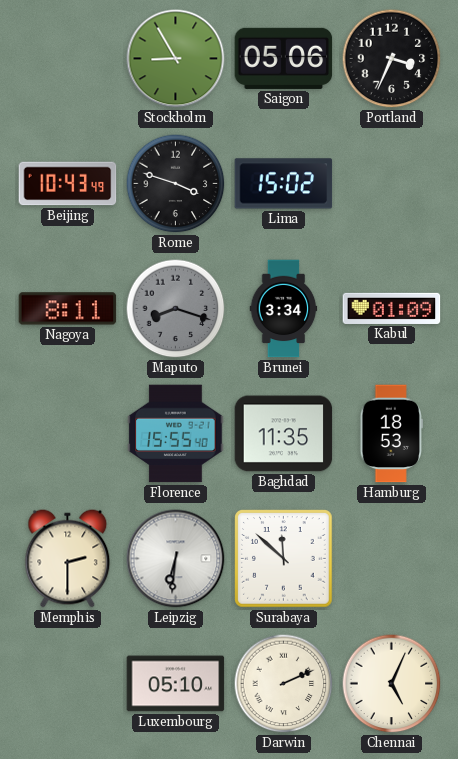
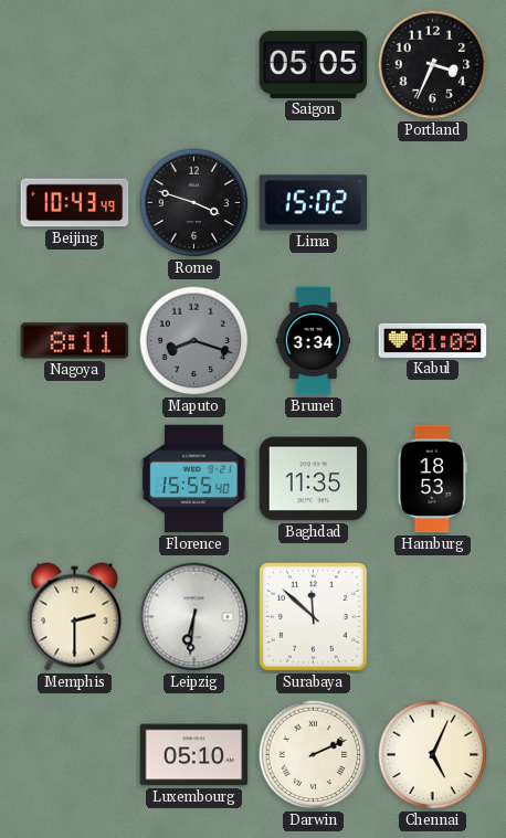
Stockholm: 8:55 -> none
Saigon: 05:06 -> 05:05
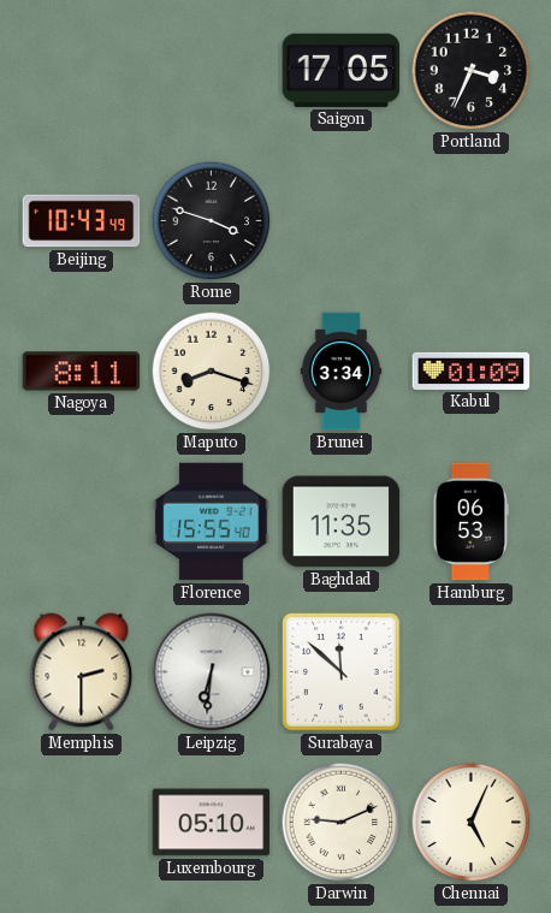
Saigon: 05:05 -> 17:05
Lima: 15:02 -> none
Maputo dial: grey -> cream
Hamburg: 18:53 -> 06:53
Darwin: 2:11 -> 9:11
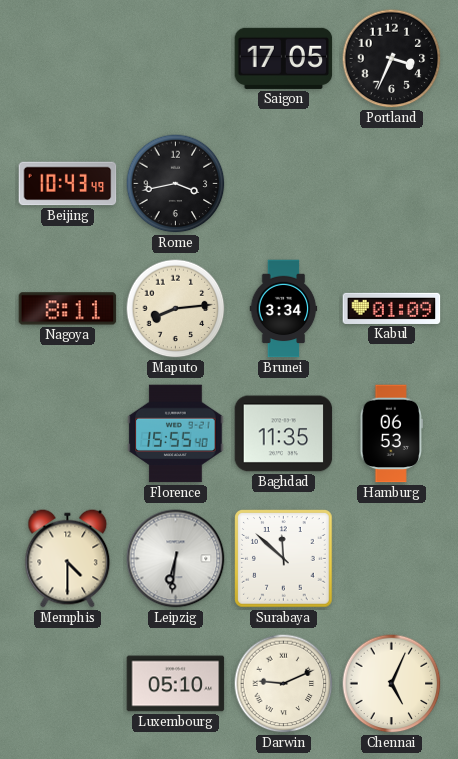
Rome: 3:48 -> 3:43
Maputo: 8:18 -> 8:14
Memphis: 2:30 -> 4:30
